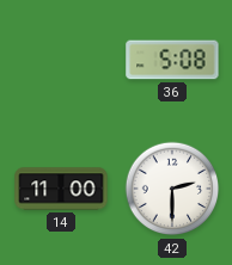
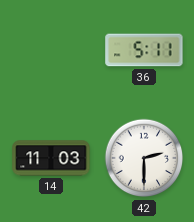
36: 5:08 -> 5:11
14: 11:00 -> 11:03
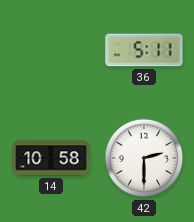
14: 11:03 -> 10:58
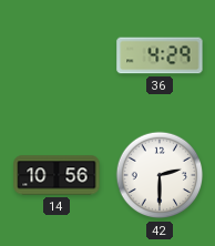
36: 5:11 -> 4:29
14: 10:58 -> 10:56
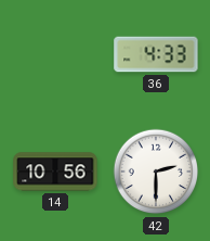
36: 4:29 -> 4:33
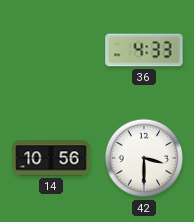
42: 2:30 -> 3:30
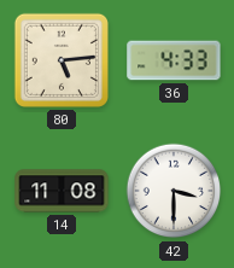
80: none -> 5:14
14: 10:56 -> 11:08
